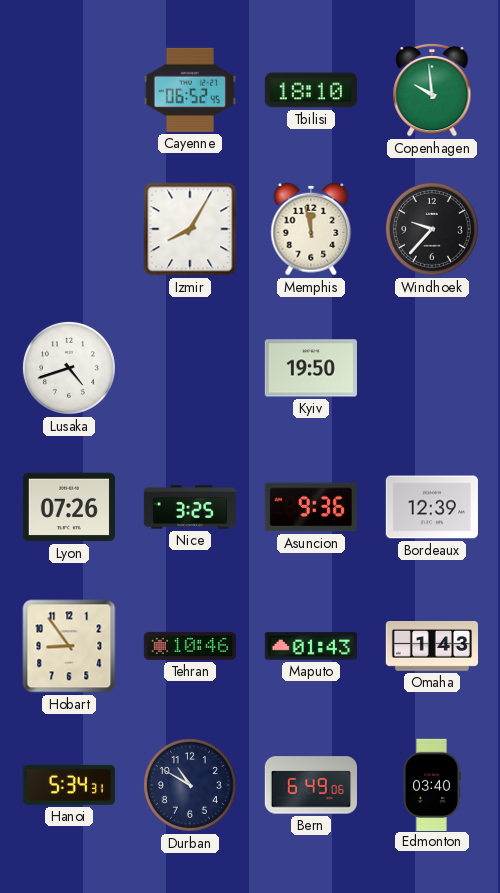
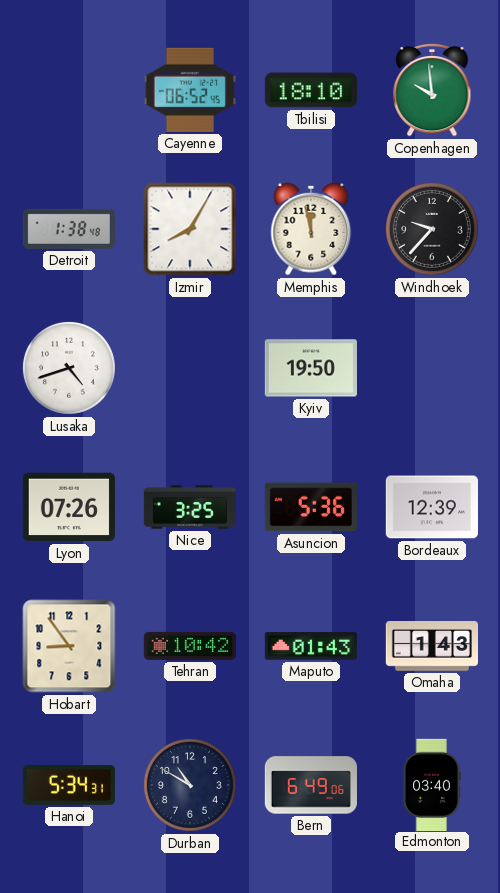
Detroit: none -> 1:38
Asuncion: 9:36 -> 5:36
Tehran: 10:46 -> 10:42
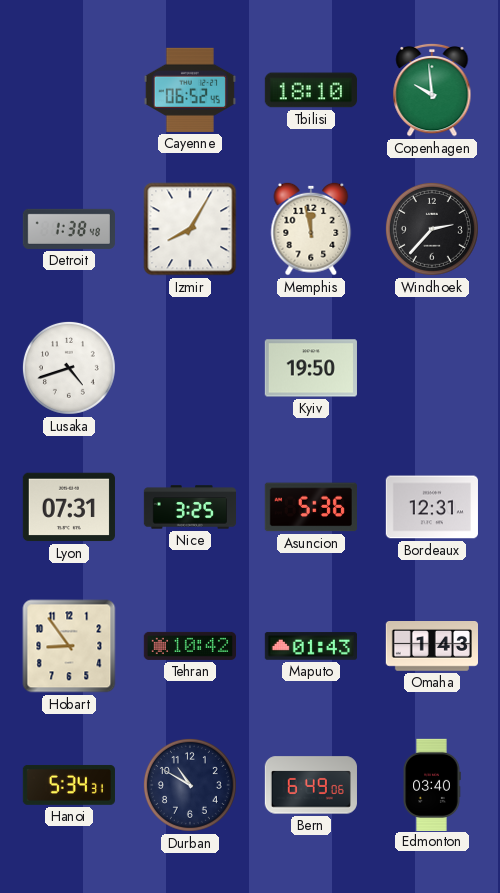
Windhoek: 9:37 -> 2:37
Lyon: 07:26 -> 07:31
Bordeaux: 12:39 -> 12:31
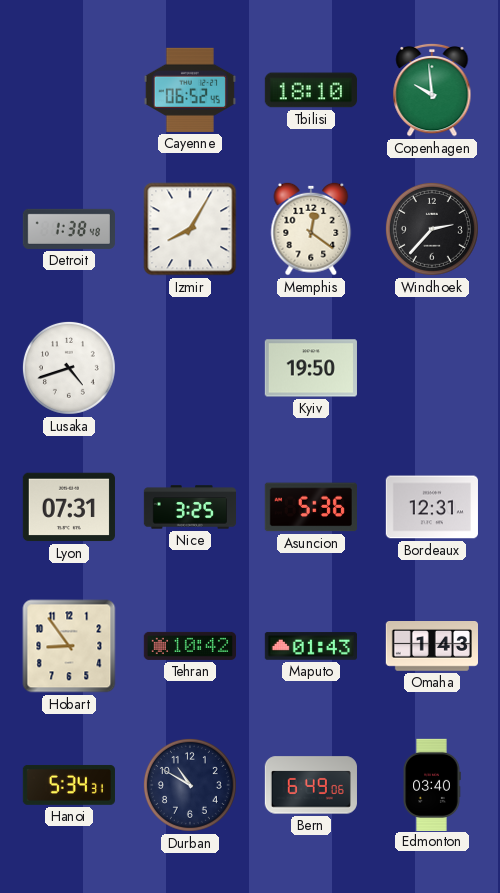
Memphis: 11:58 -> 12:21
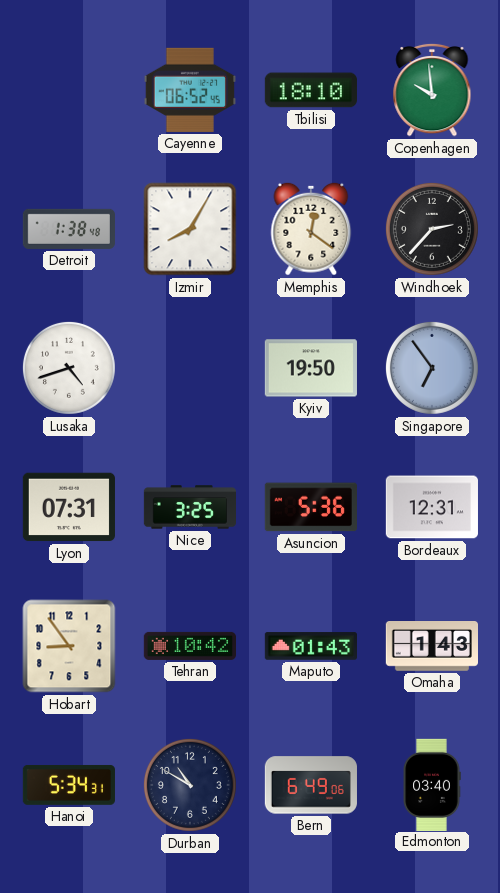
Singapore: none -> 6:54
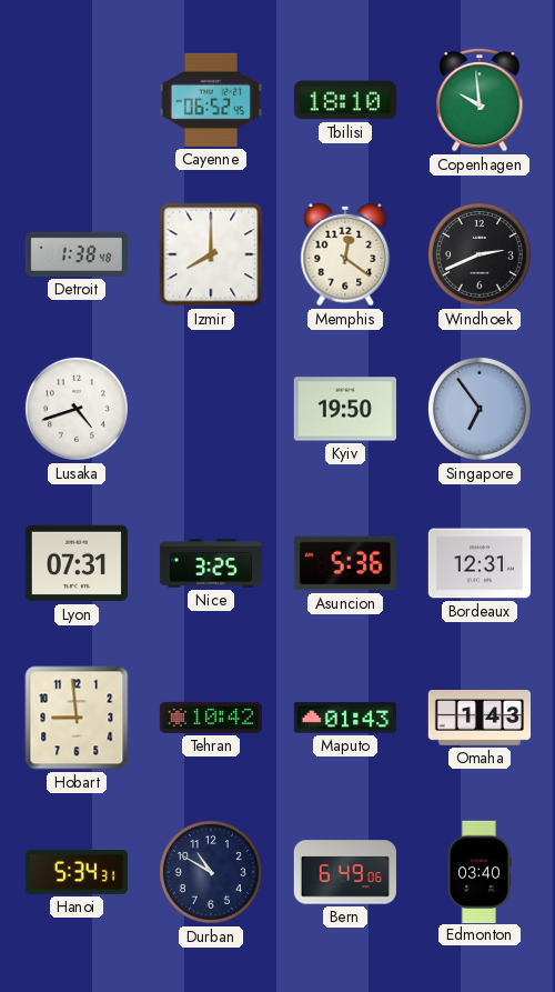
Izmir: 8:05 -> 8:00
Windhoek: 2:37 -> 2:41
Hobart: 8:54 -> 8:59
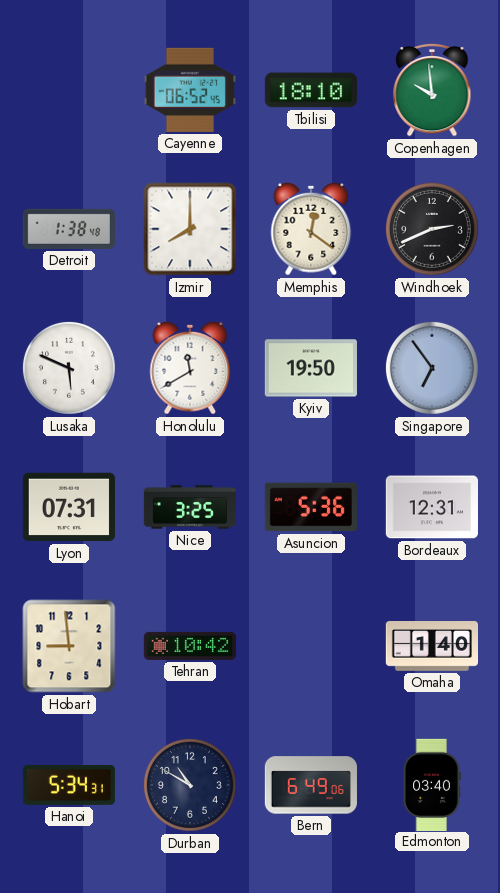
Lusaka: 4:42 -> 5:49
Honolulu: none -> 11:40
Maputo: 01:43 -> none
Omaha: 1:43 -> 1:40
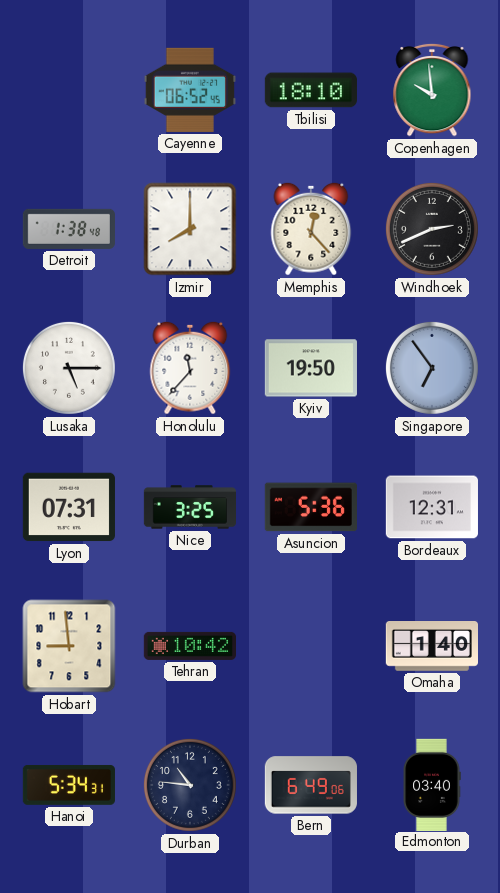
Memphis: 12:21 -> 12:23
Lusaka: 5:49 -> 5:15
Honolulu: 11:40 -> 11:37
Durban: 10:50 -> 10:46
